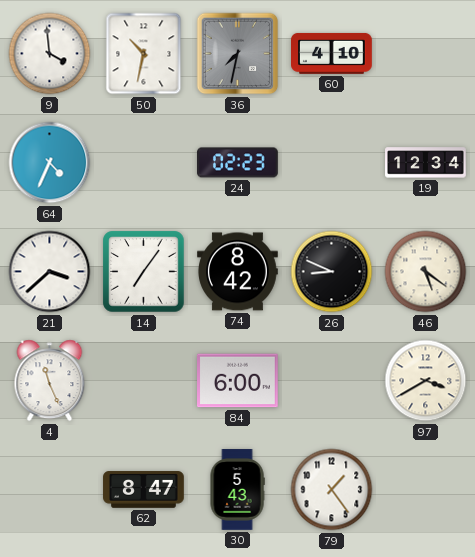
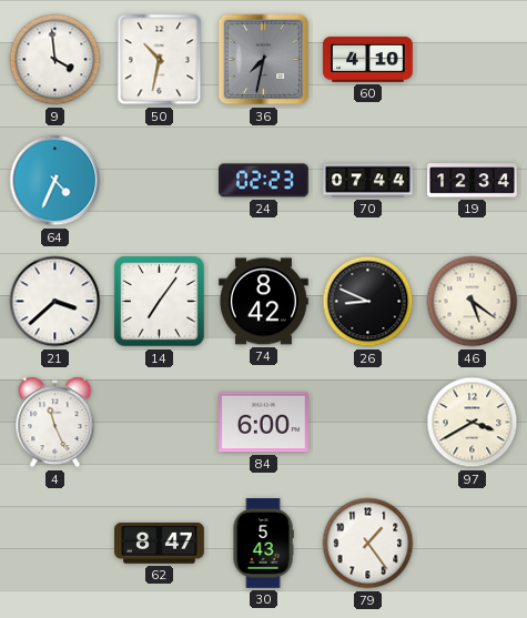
70: none -> 07:44
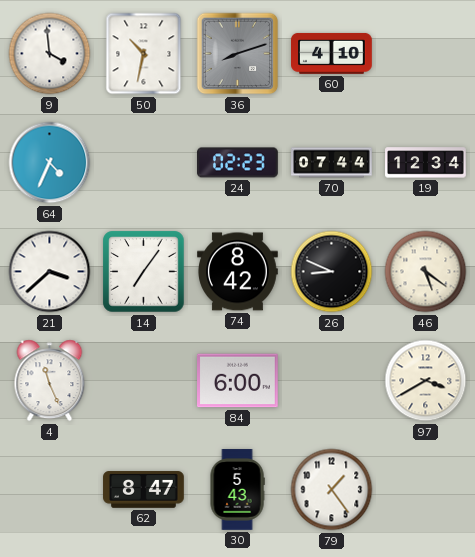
36: 7:32 -> 8:12
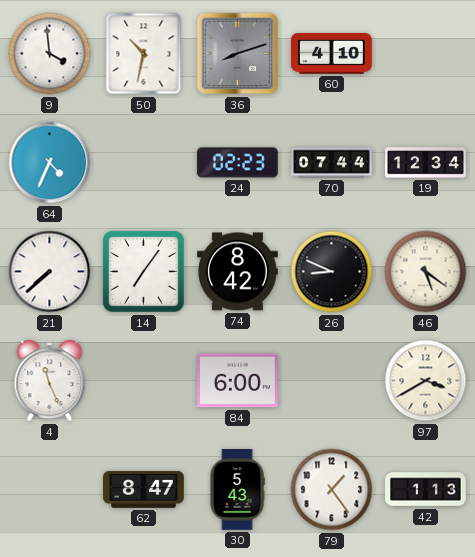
21: 3:38 -> 7:38
42: none -> 1:13
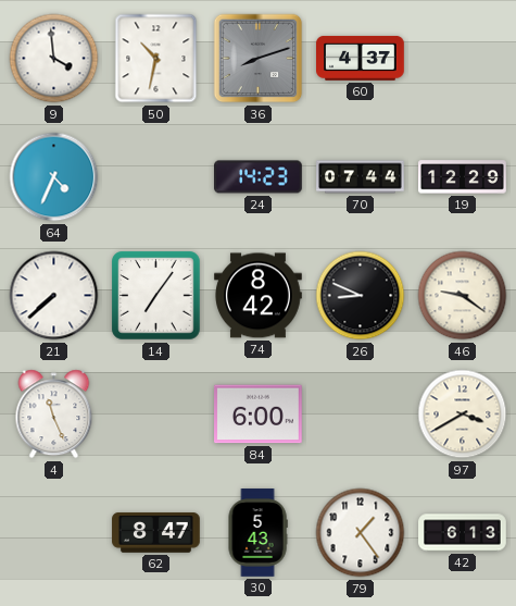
60: 4:10 -> 4:37
24: 02:23 -> 14:23
19: 12:34 -> 12:29
46: 5:21 -> 9:21
42: 1:13 -> 6:13
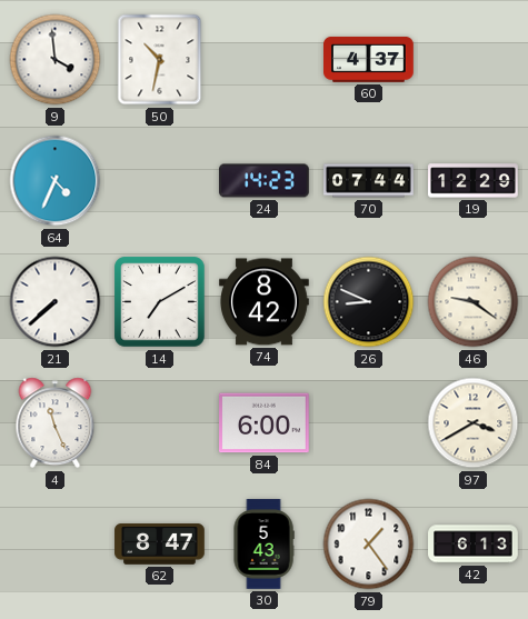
36: 8:12 -> none
14: 7:06 -> 7:10
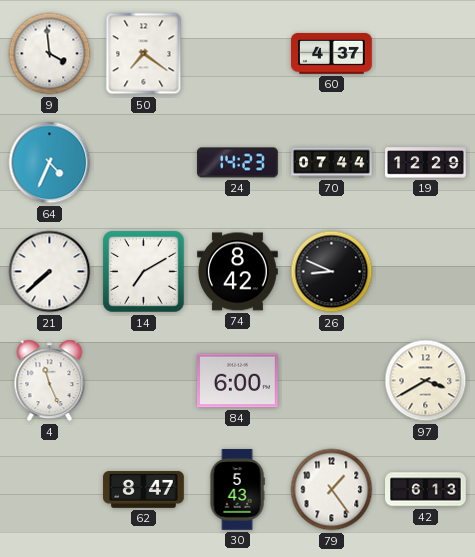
50: 10:32 -> 7:21
46: 9:21 -> none
